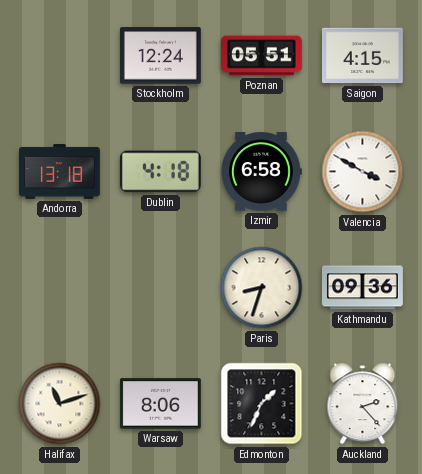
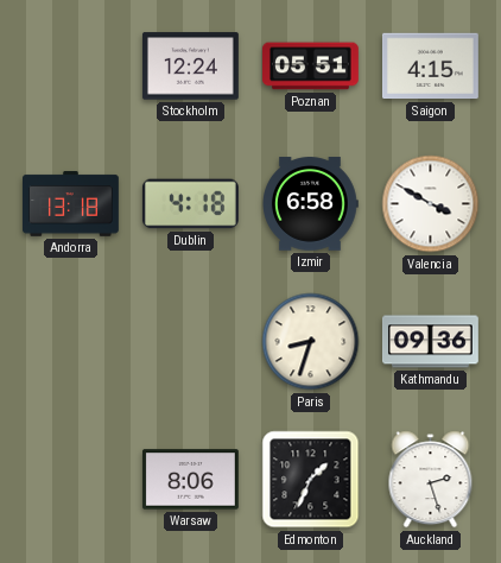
Halifax: 11:12 -> none
Auckland: 2:23 -> 2:27
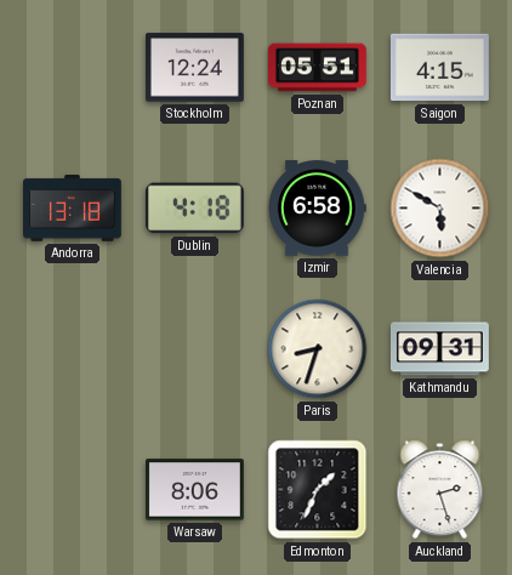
Valencia: 3:50 -> 5:50
Kathmandu: 09:36 -> 09:31
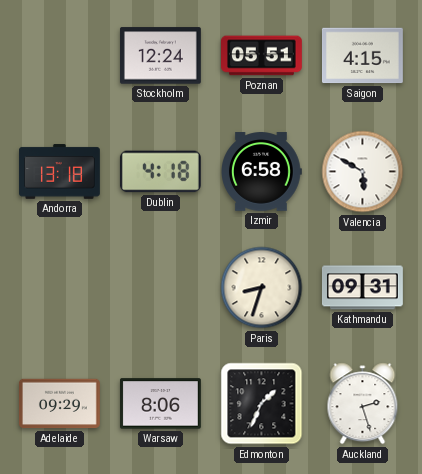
Adelaide: none -> 09:29
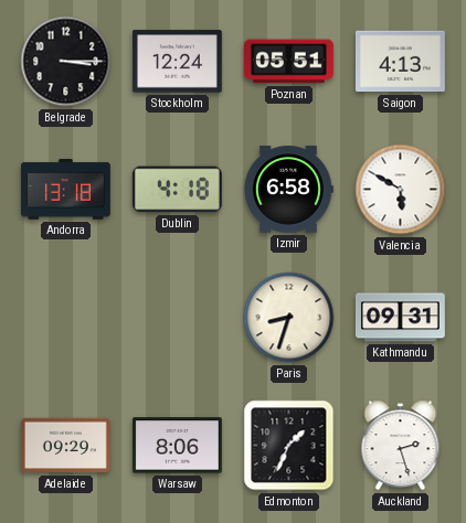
Belgrade: none -> 3:15
Saigon: 4:15 -> 4:13
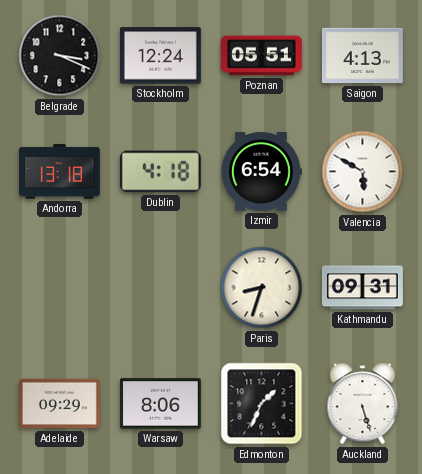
Belgrade: 3:15 -> 3:19
Izmir: 6:58 -> 6:54
Auckland: 2:27 -> 5:27
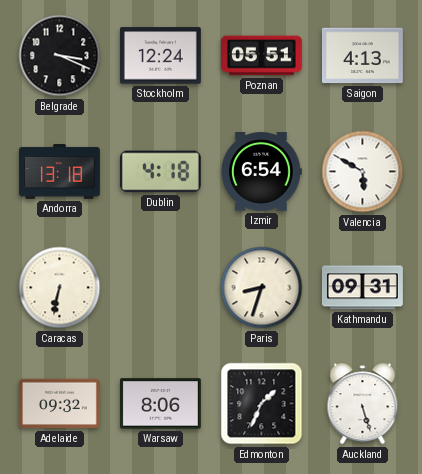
Caracas: none -> 6:32
Adelaide: 09:29 -> 09:32
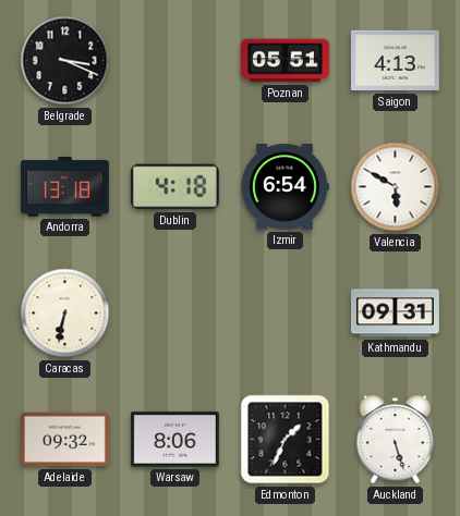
Stockholm: 12:24 -> none
Paris: 8:33 -> none
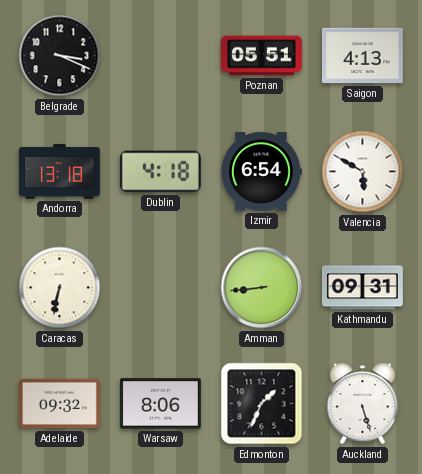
Amman: none -> 8:44
